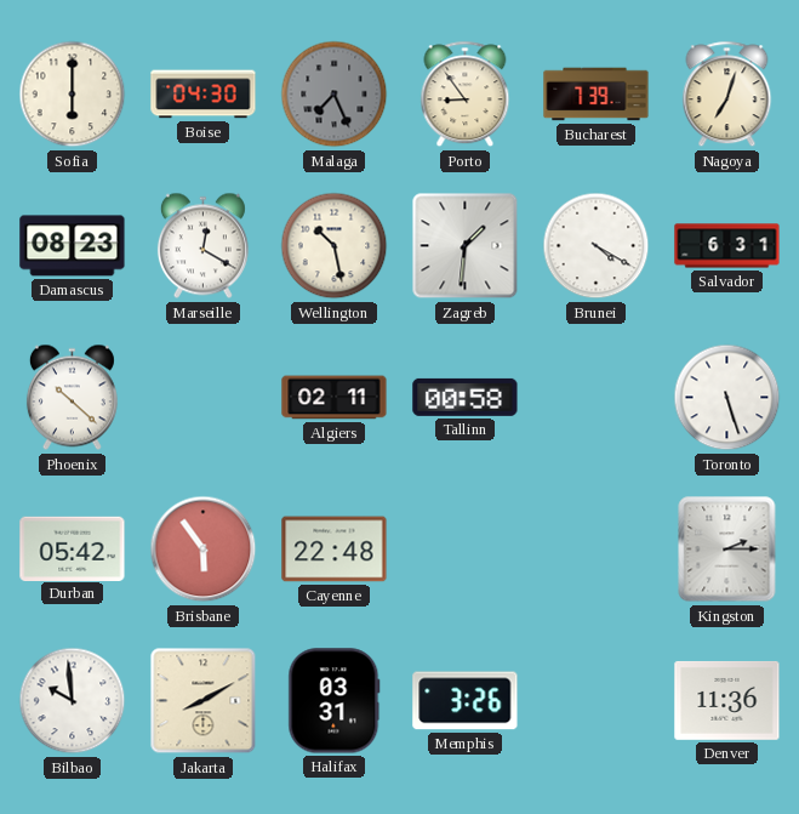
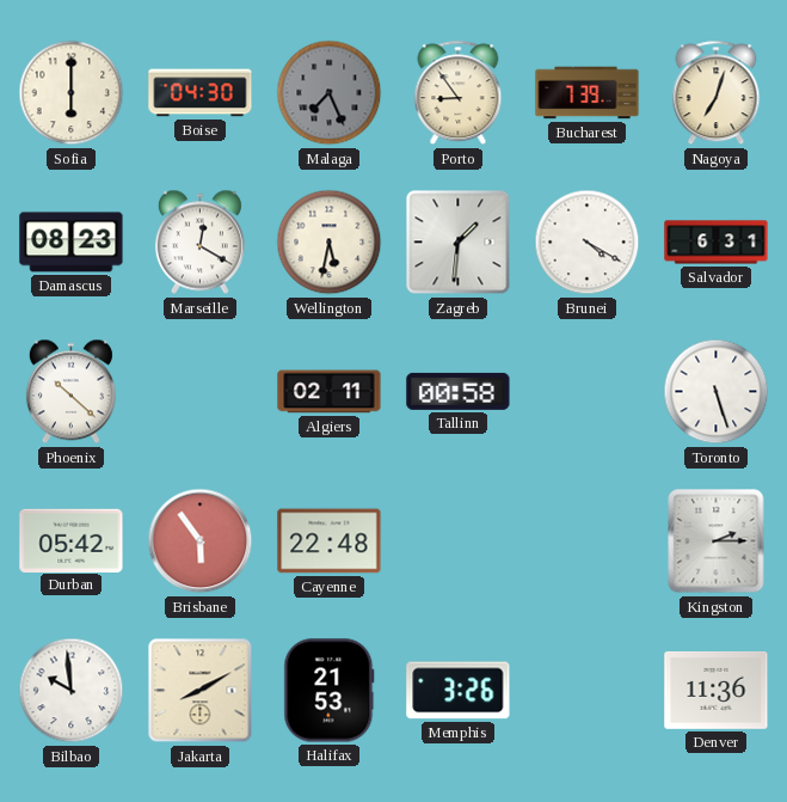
Wellington: 10:28 -> 5:32
Halifax: 03:31 -> 21:53
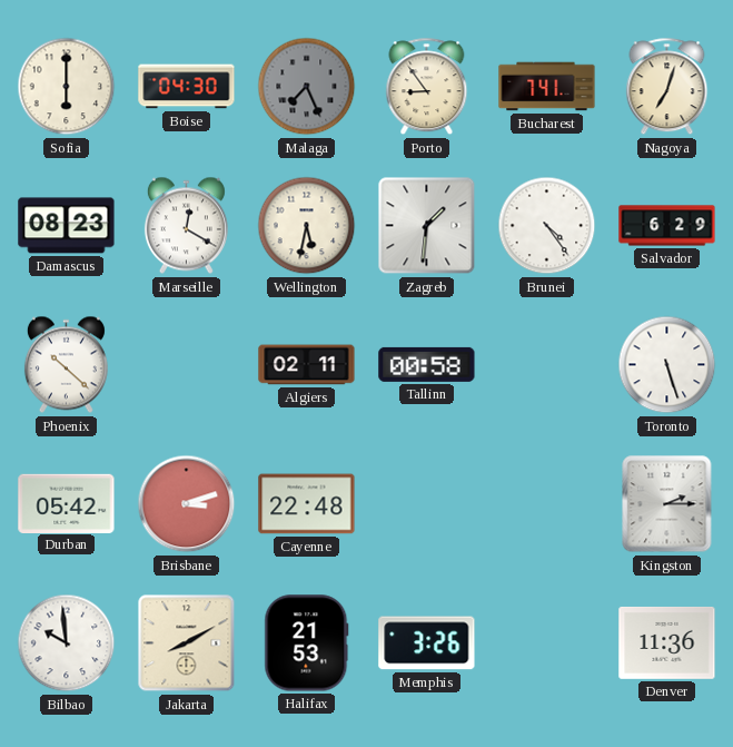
Bucharest: 7:39 -> 7:41
Brunei: 4:20 -> 4:24
Salvador: 6:31 -> 6:29
Brisbane: 5:54 -> 3:12
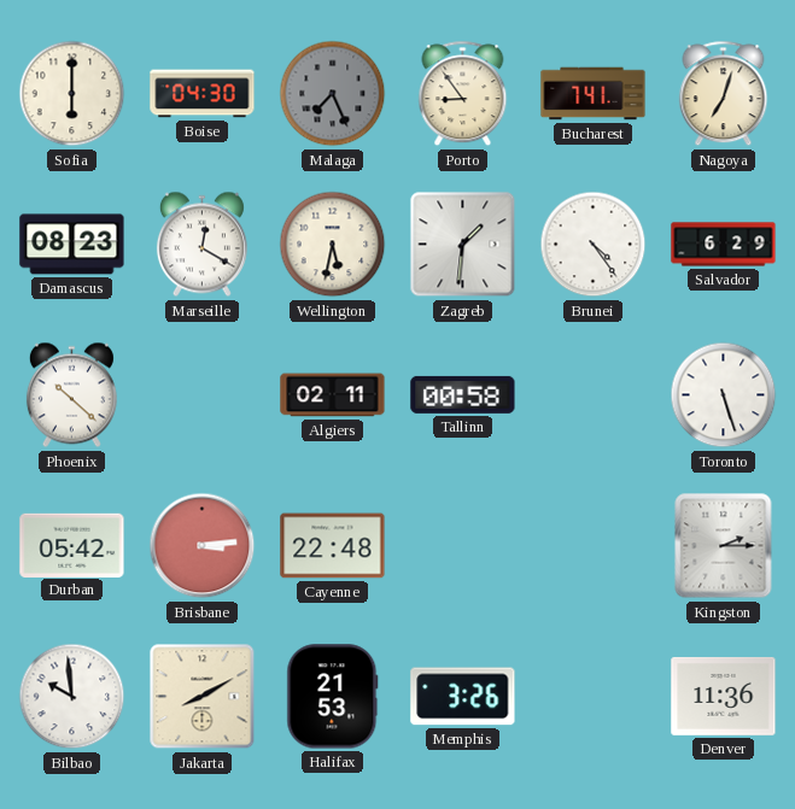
Brisbane: 3:12 -> 3:14
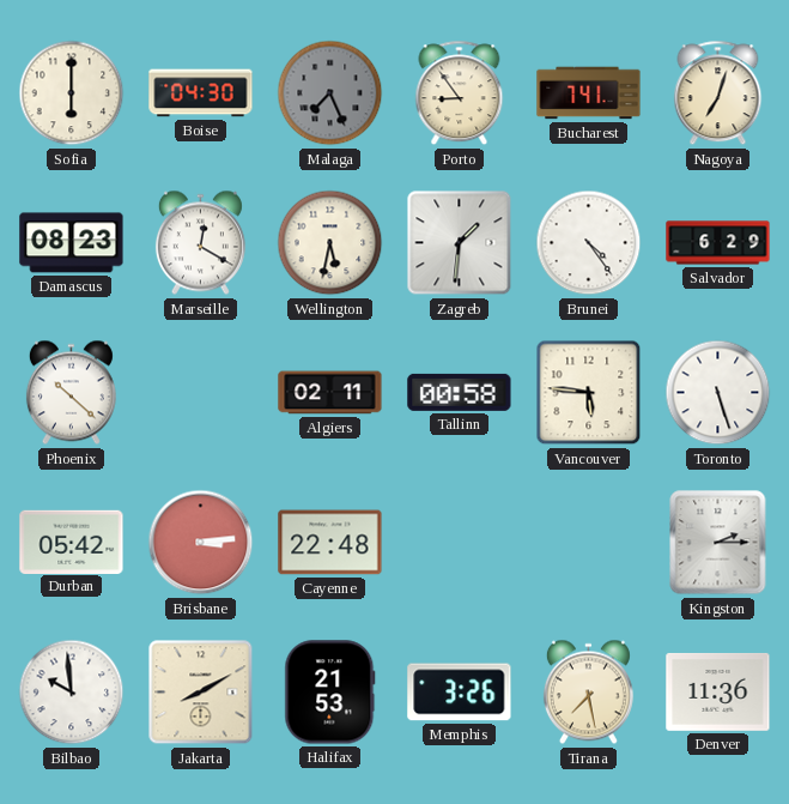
Vancouver: none -> 5:46
Tirana: none -> 7:28
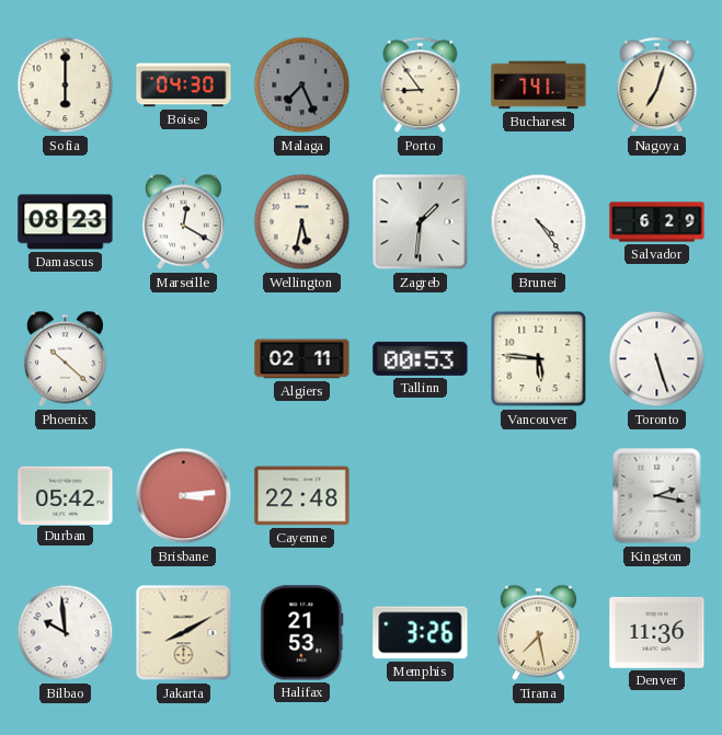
Tallinn: 00:58 -> 00:53
Kingston: 2:15 -> 2:17
